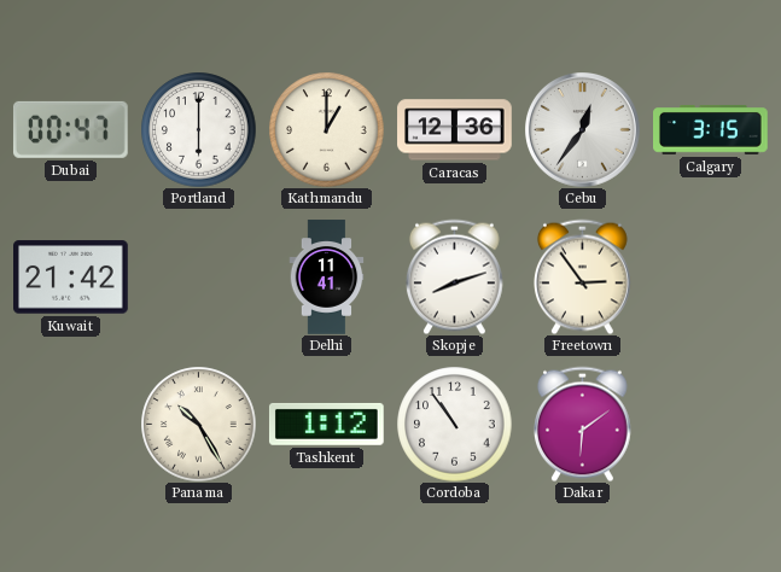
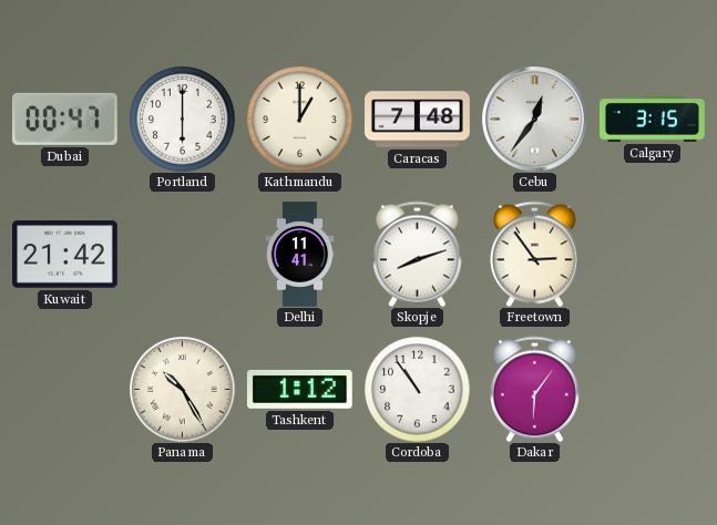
Caracas: 12:36 -> 7:48
Dakar: 6:09 -> 6:06
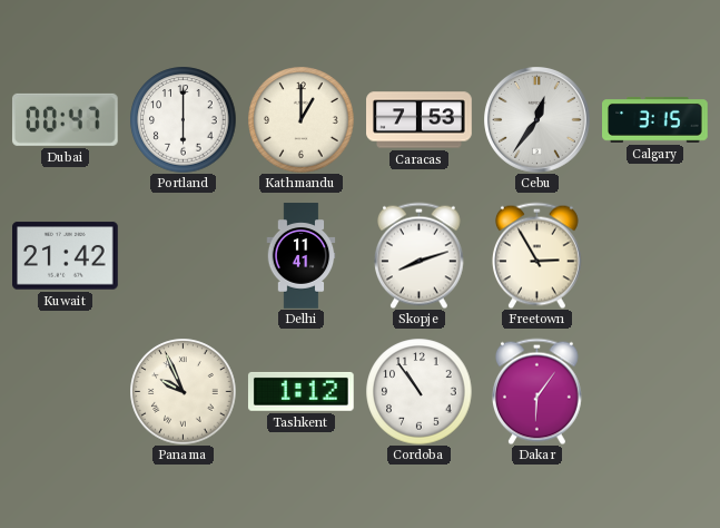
Caracas: 7:48 -> 7:53
Freetown: 2:54 -> 2:55
Panama: 10:25 -> 9:56
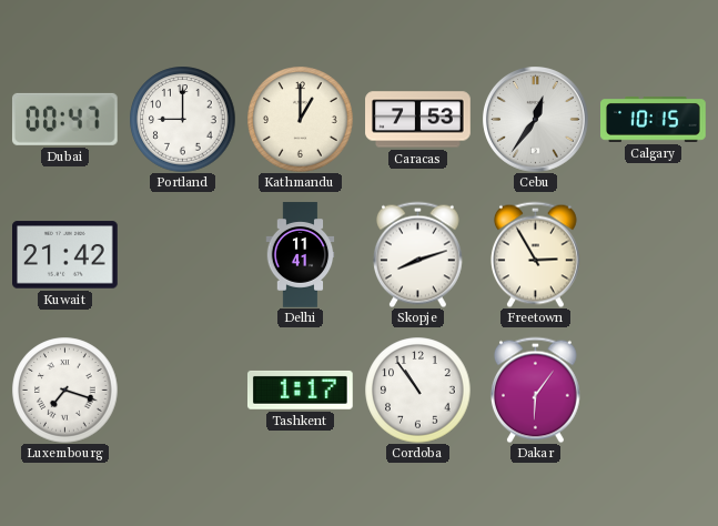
Portland: 6:00 -> 9:00
Calgary: 3:15 -> 10:15
Luxembourg: none -> 7:18
Panama: 9:56 -> none
Tashkent: 1:12 -> 1:17
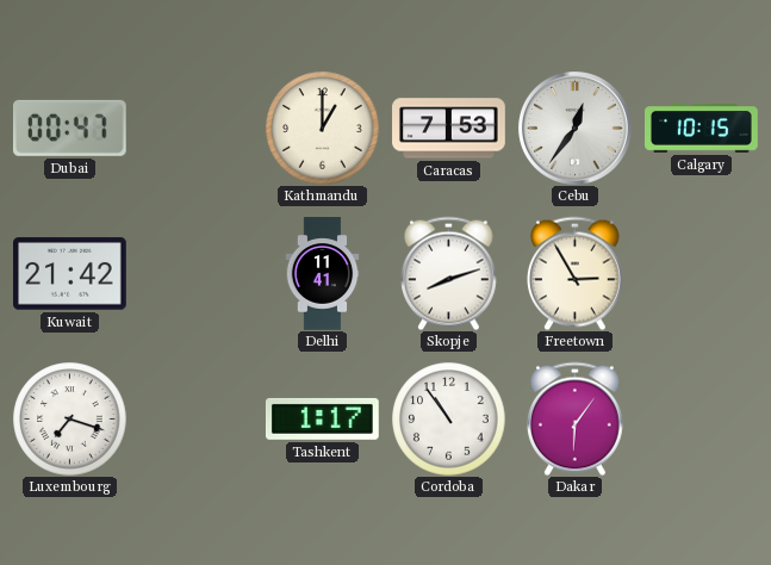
Portland: 9:00 -> none
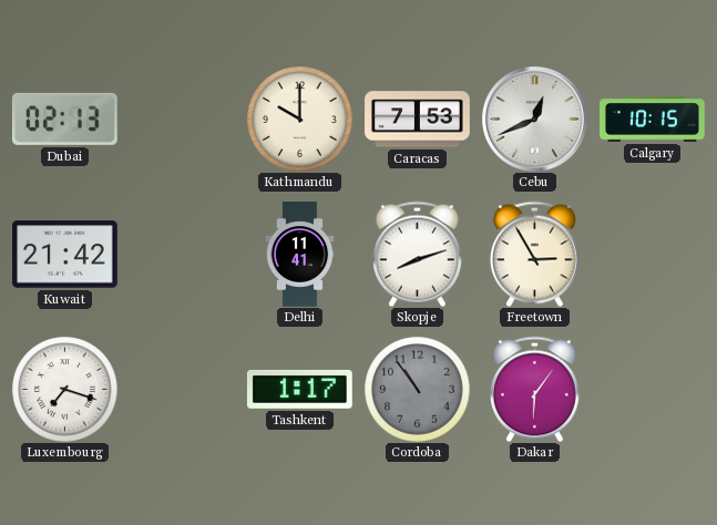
Dubai: 00:47 -> 02:13
Kathmandu: 1:00 -> 10:00
Cebu: 12:36 -> 12:41
Cordoba dial: white -> grey
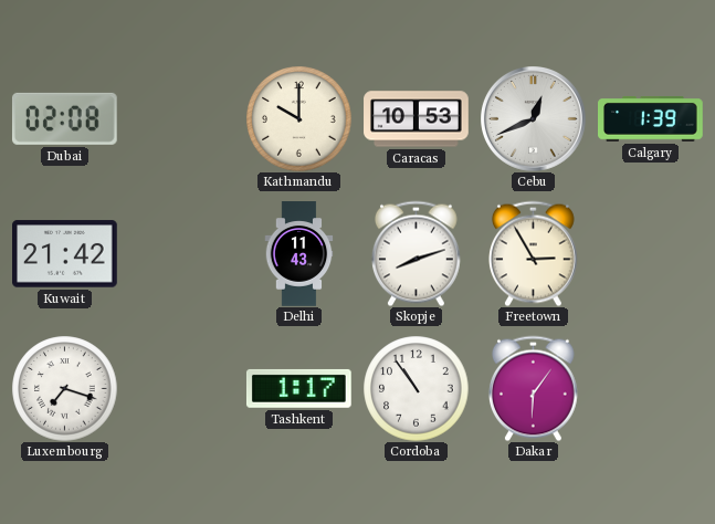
Dubai: 02:13 -> 02:08
Caracas: 7:53 -> 10:53
Calgary: 10:15 -> 1:39
Delhi: 11:41 -> 11:43
Cordoba dial: grey -> white
